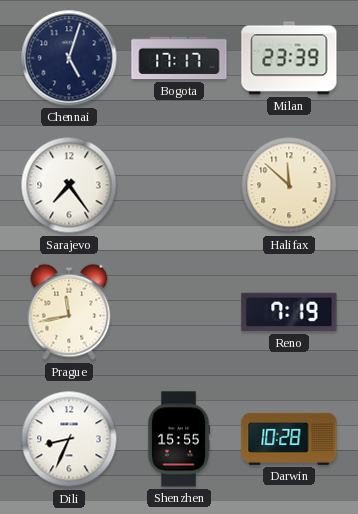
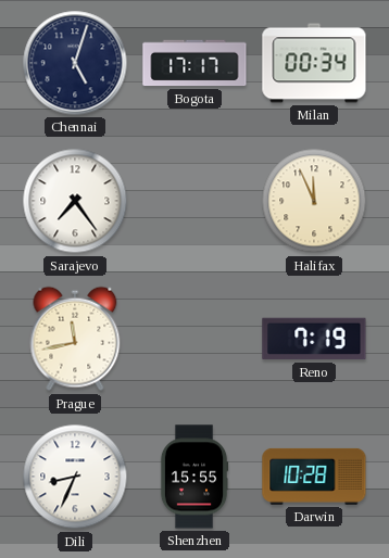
Milan: 23:39 -> 00:34
Halifax: 11:52 -> 11:56
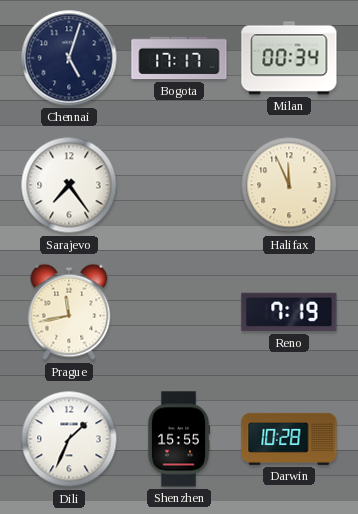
Dili: 8:34 -> 1:34
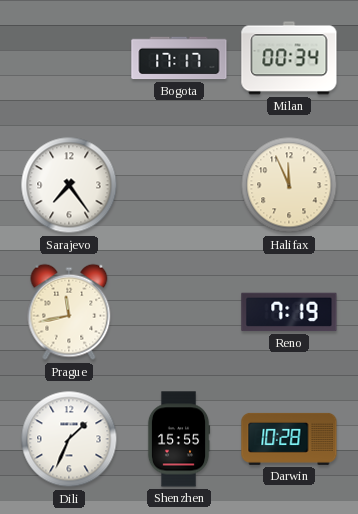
Chennai: 5:03 -> none
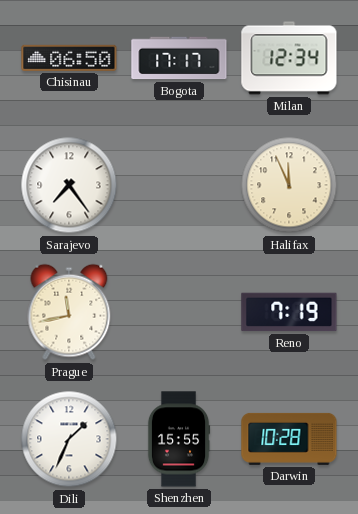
Chisinau: none -> 06:50
Milan: 00:34 -> 12:34
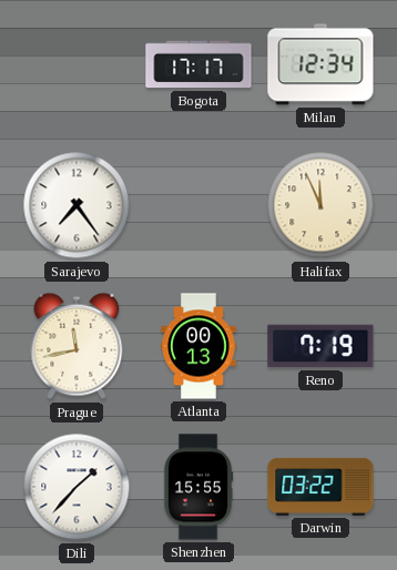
Chisinau: 06:50 -> none
Atlanta: none -> 00:13
Dili: 1:34 -> 1:37
Darwin: 10:28 -> 03:22
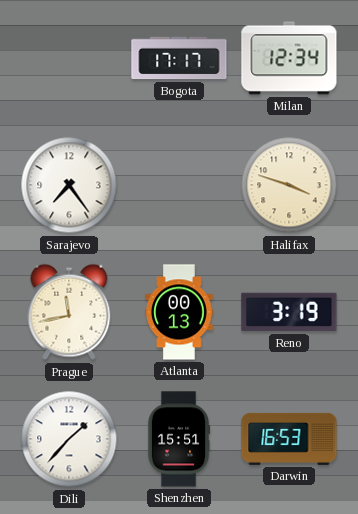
Halifax: 11:56 -> 3:48
Reno: 7:19 -> 3:19
Shenzhen: 15:55 -> 15:51
Darwin: 03:22 -> 16:53
